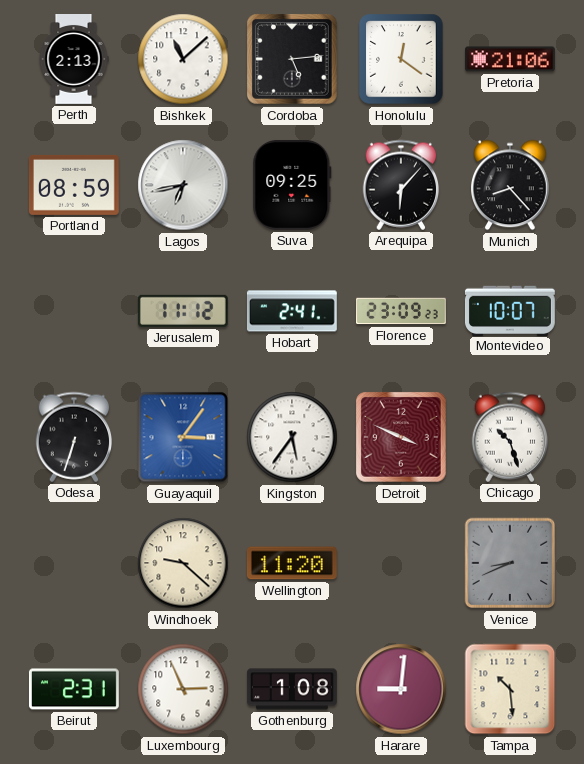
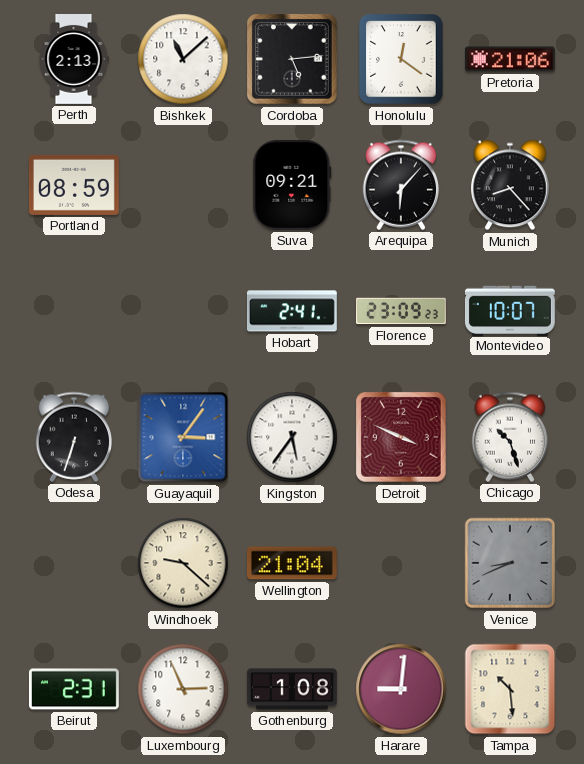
Lagos: 6:43 -> none
Suva: 09:25 -> 09:21
Jerusalem: 11:12 -> none
Wellington: 11:20 -> 21:04
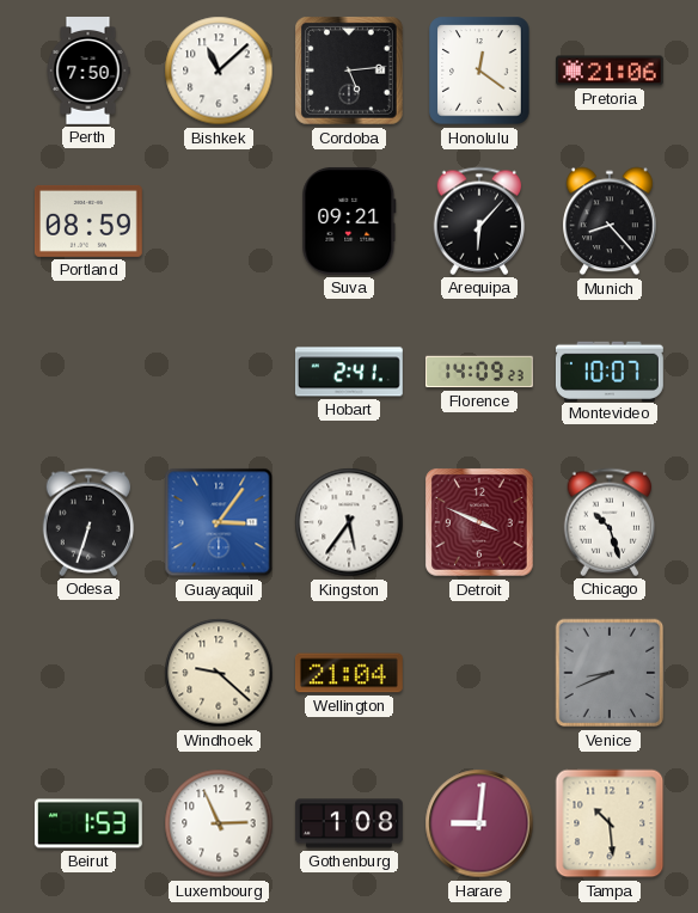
Perth: 2:13 -> 7:50
Florence: 23:09 -> 14:09
Beirut: 2:31 -> 1:53
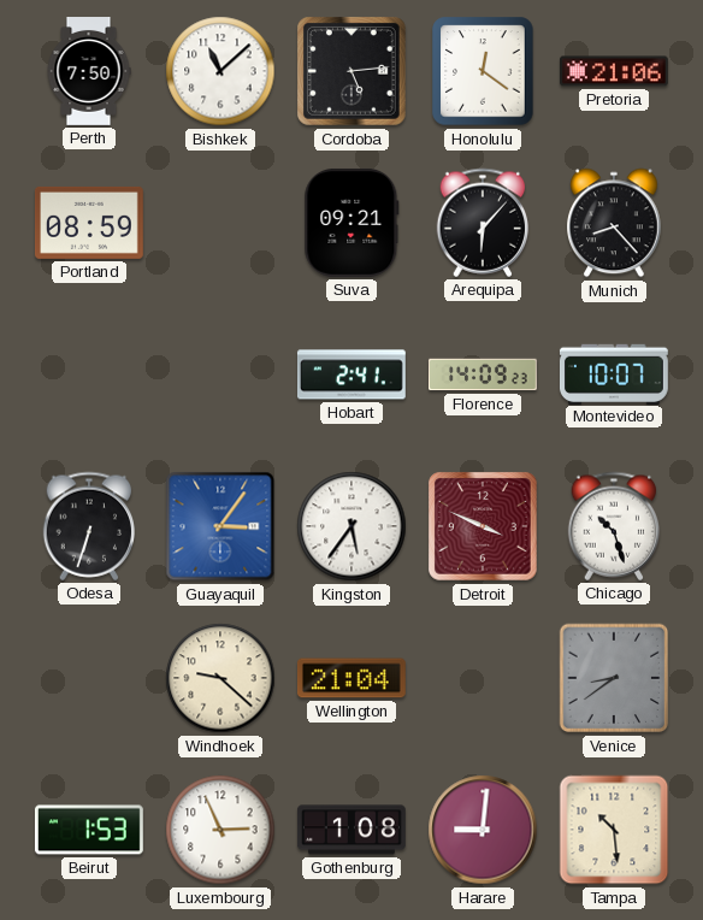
Venice: 8:41 -> 8:39
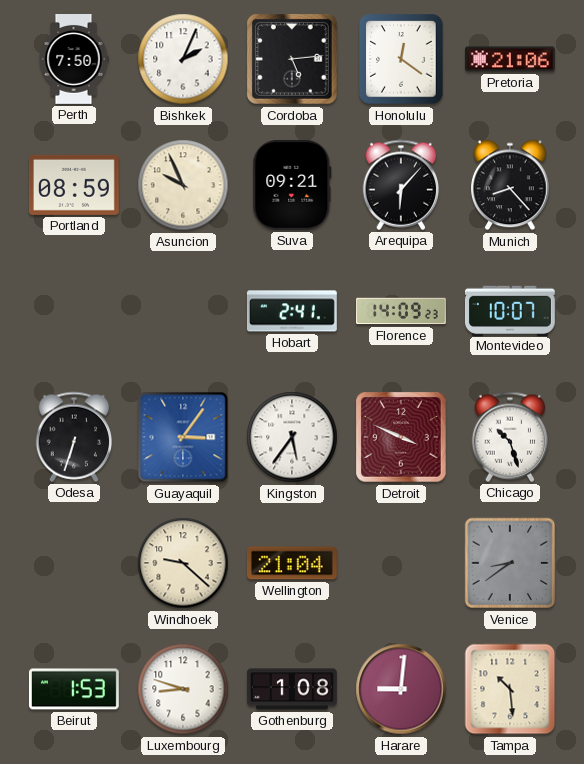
Bishkek: 11:08 -> 2:04
Asuncion: none -> 9:56
Luxembourg: 2:56 -> 8:48
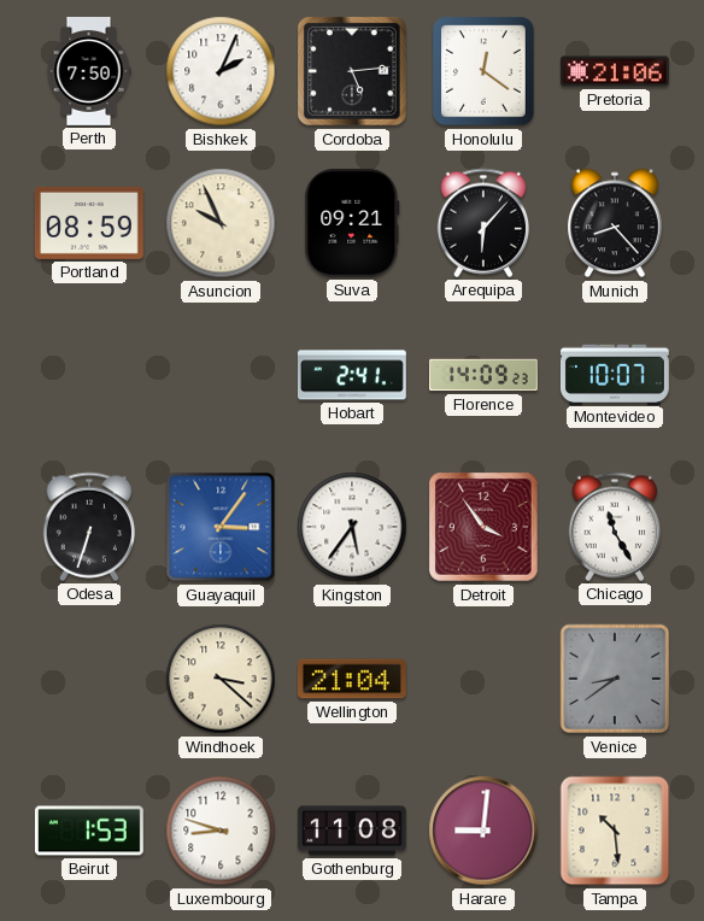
Detroit: 3:49 -> 3:54
Chicago: 10:27 -> 11:25
Windhoek: 9:22 -> 3:22
Gothenburg: 1:08 -> 11:08
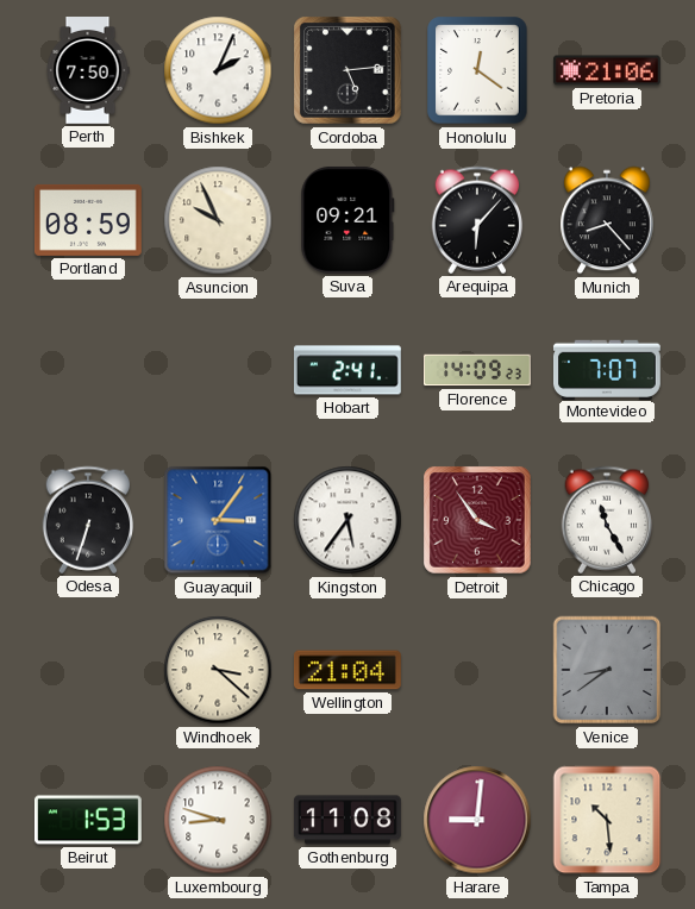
Montevideo: 10:07 -> 7:07
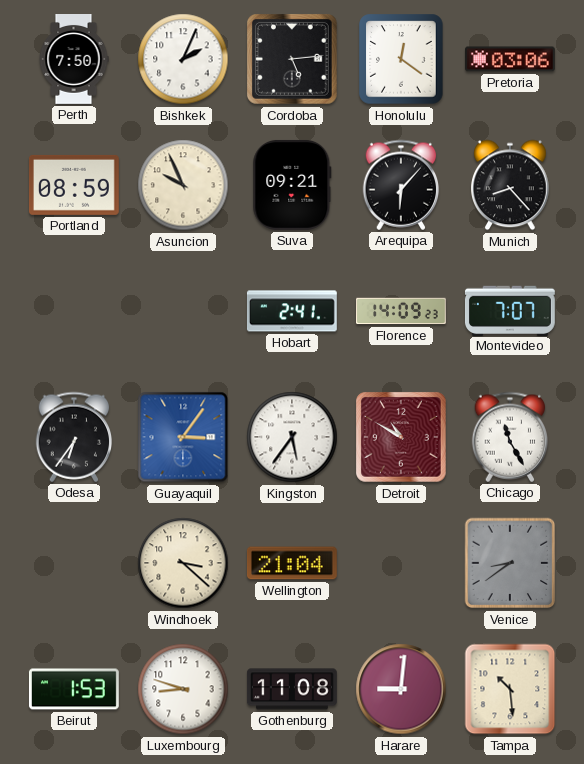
Pretoria: 21:06 -> 03:06
Odesa: 6:33 -> 6:36
Detroit: 3:54 -> 10:50
